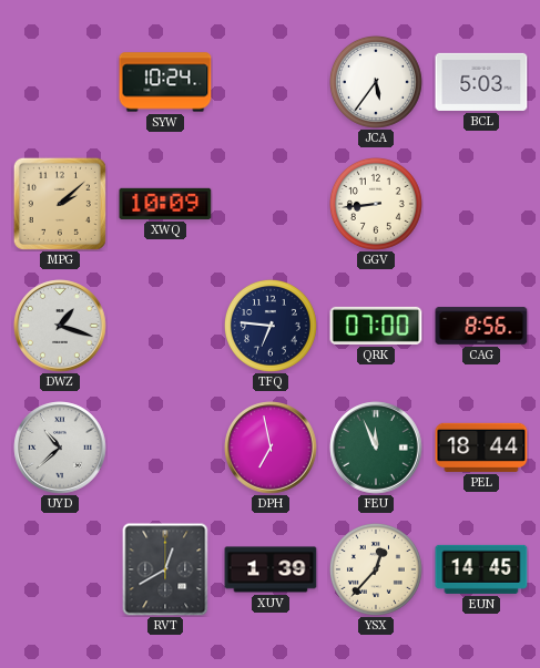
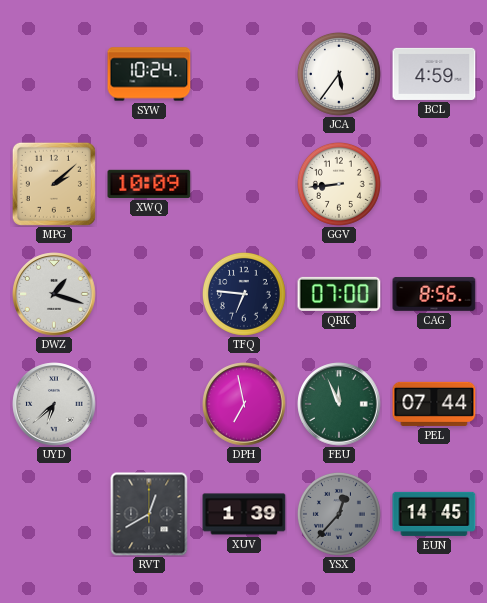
BCL: 5:03 -> 4:59
UYD: 10:38 -> 6:38
PEL: 18:44 -> 07:44
YSX dial: cream -> grey
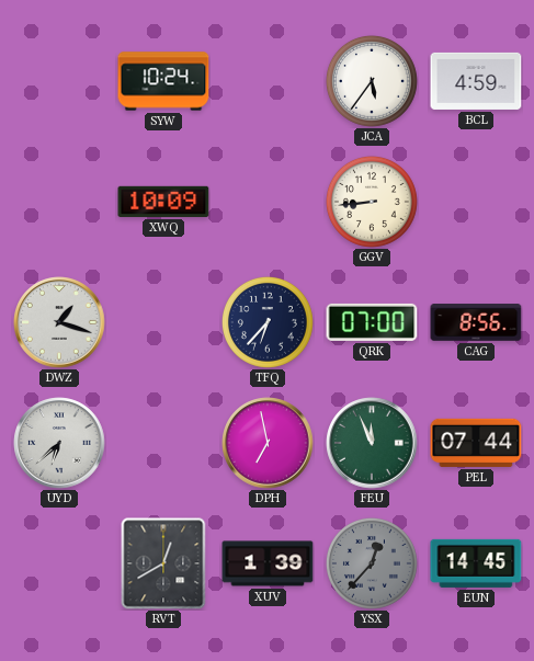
MPG: 2:08 -> none
TFQ: 6:46 -> 6:37
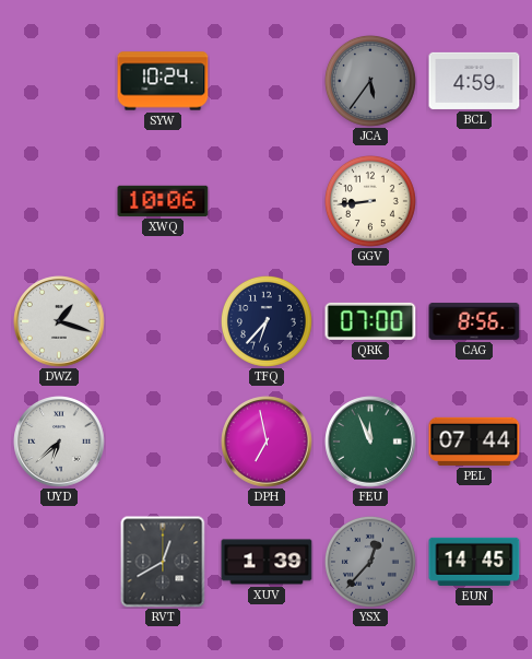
JCA dial: white -> grey
XWQ: 10:09 -> 10:06
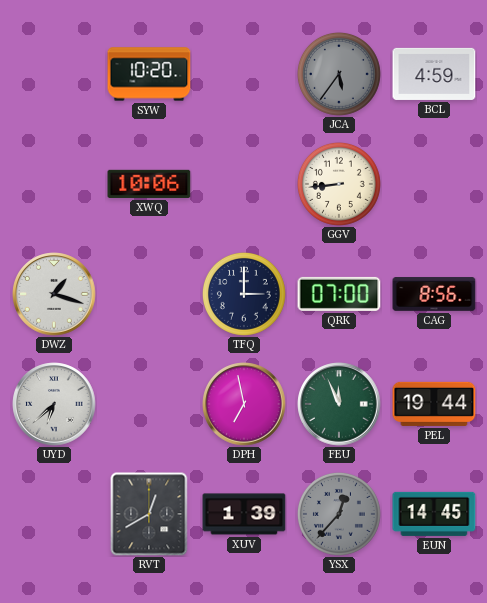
SYW: 10:24 -> 10:20
TFQ: 6:37 -> 3:00
PEL: 07:44 -> 19:44
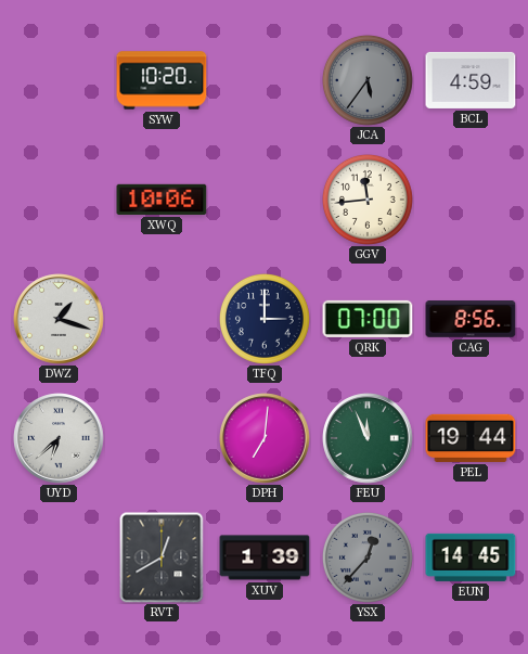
GGV: 8:44 -> 11:44
DPH: 6:58 -> 7:01
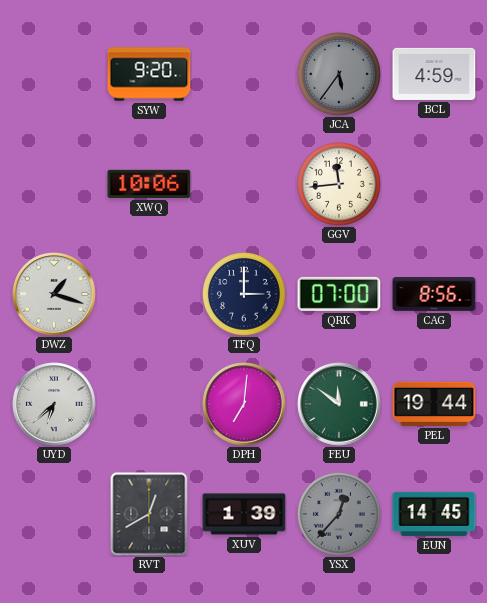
SYW: 10:20 -> 9:20
FEU: 11:56 -> 11:51
